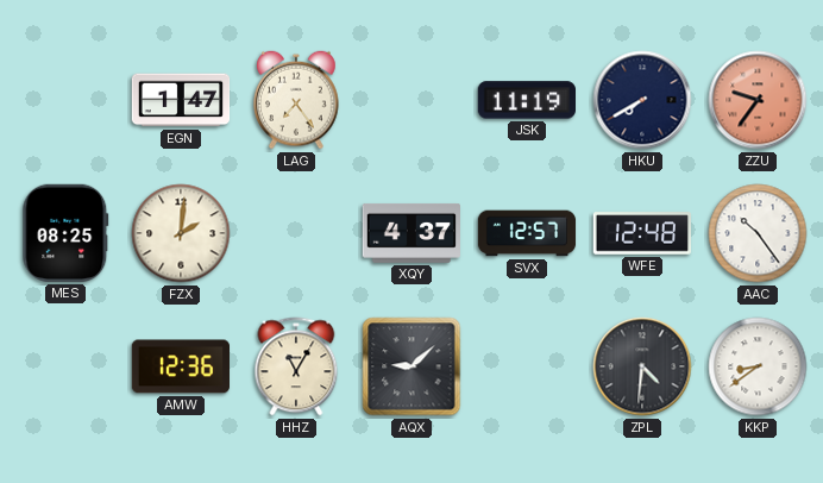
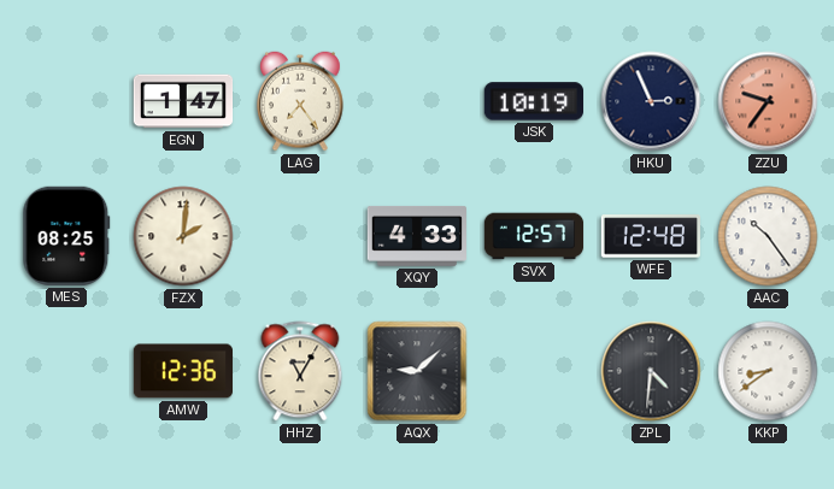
JSK: 11:19 -> 10:19
HKU: 7:40 -> 2:56
XQY: 4:37 -> 4:33
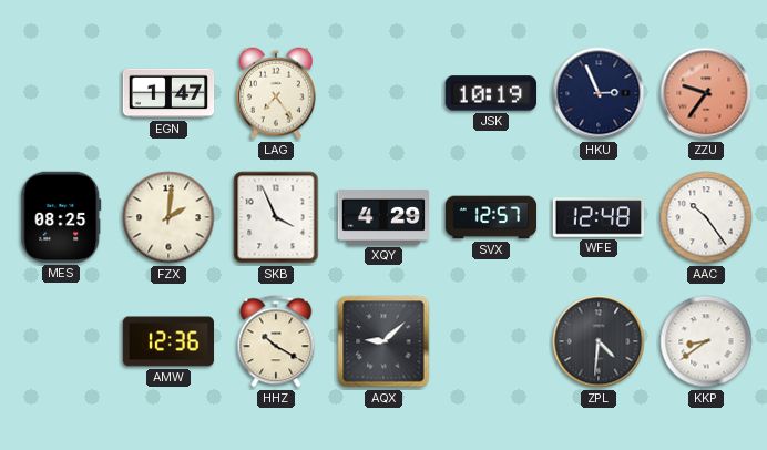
SKB: none -> 3:56
XQY: 4:33 -> 4:29
HHZ: 11:05 -> 10:20
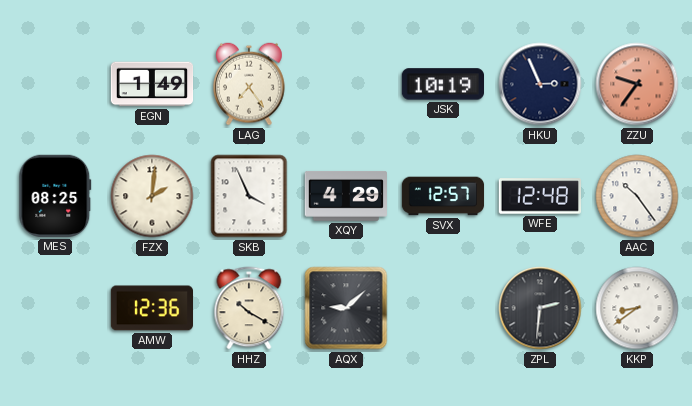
EGN: 1:47 -> 1:49
ZPL: 4:31 -> 2:31
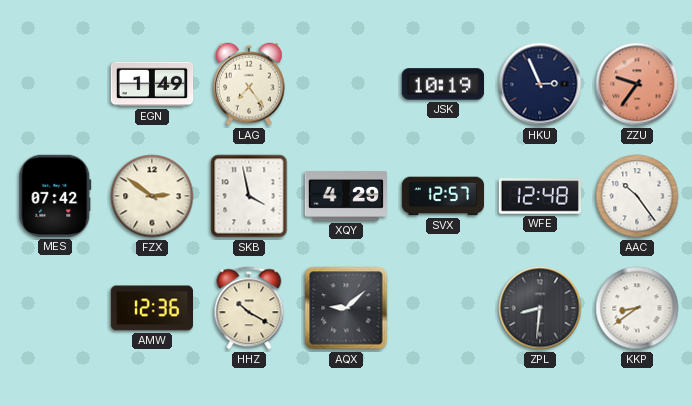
MES: 08:25 -> 07:42
FZX: 2:01 -> 2:51
SKB: 3:56 -> 3:58
ZPL: 2:31 -> 8:31
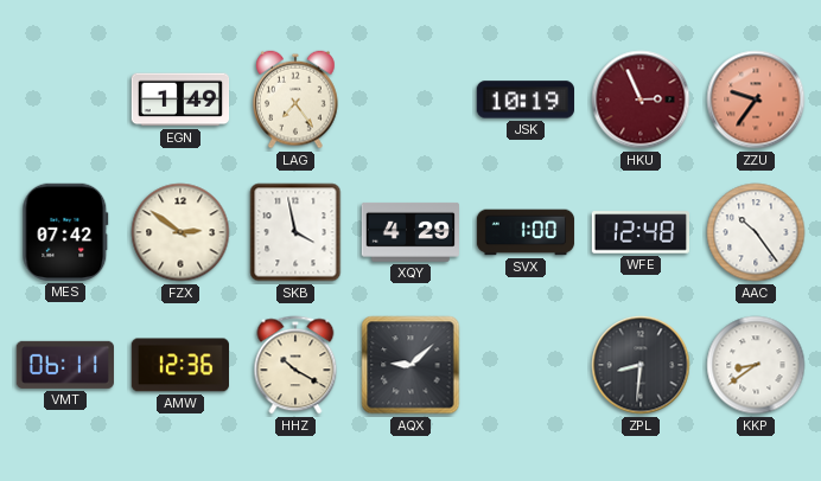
HKU dial: navy -> burgundy
SVX: 12:57 -> 1:00
VMT: none -> 06:11
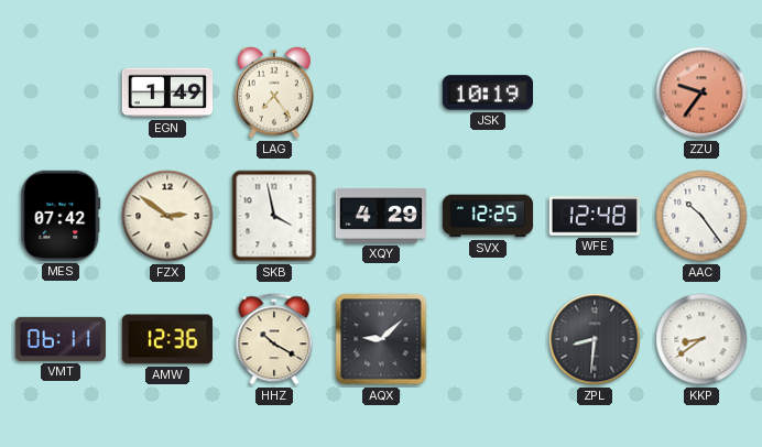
HKU: 2:56 -> none
SVX: 1:00 -> 12:25
